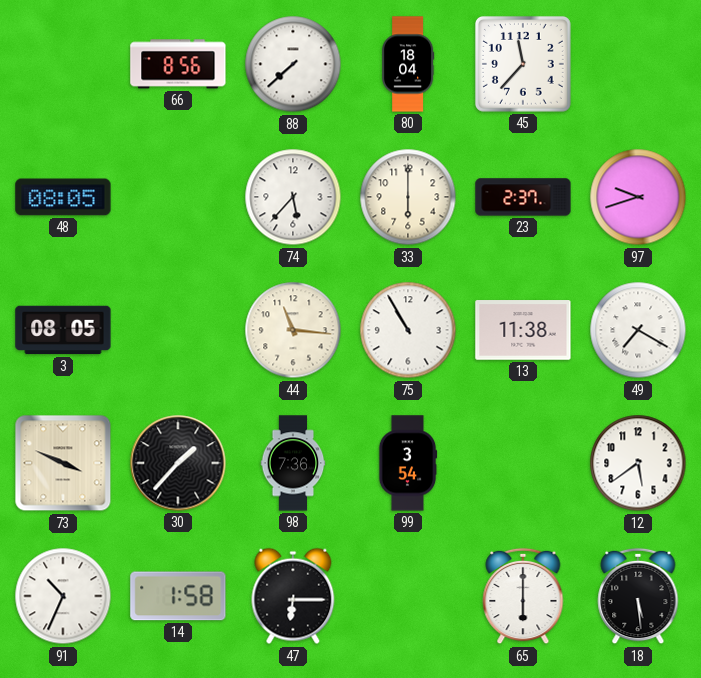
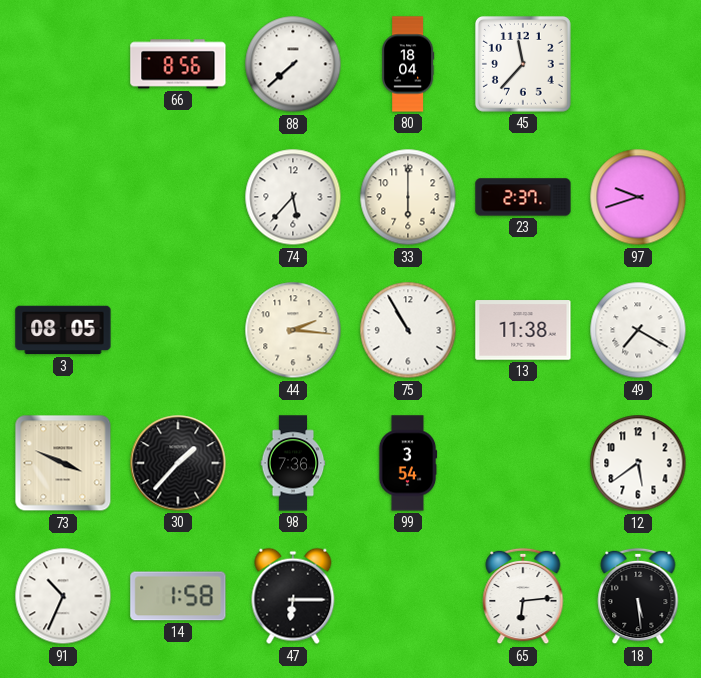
48: 08:05 -> none
44: 11:16 -> 2:16
65: 6:00 -> 6:14
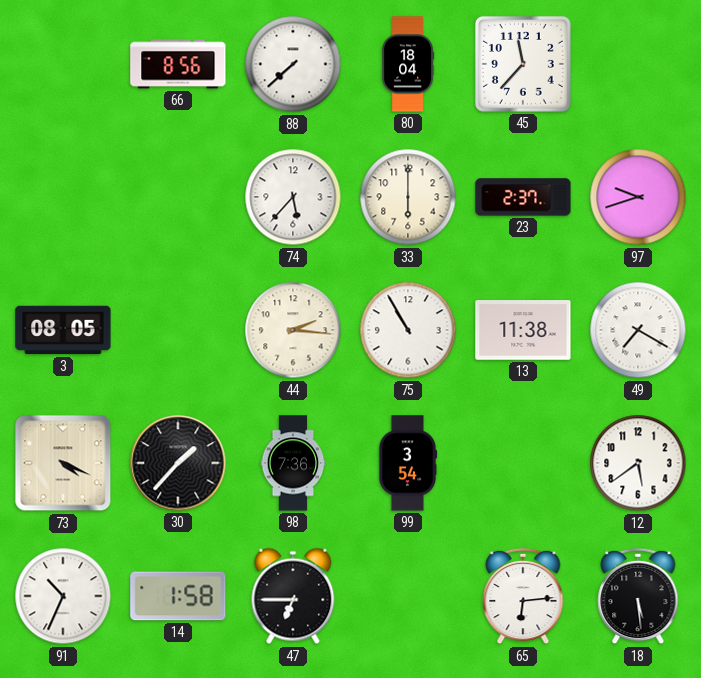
73: 3:49 -> 4:19
47: 6:15 -> 6:45
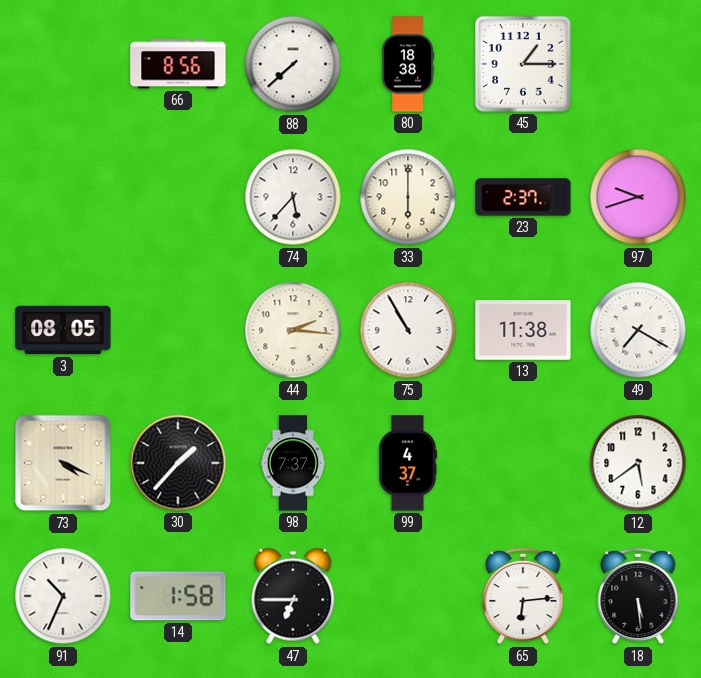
80: 18:04 -> 18:38
45: 11:37 -> 1:15
98: 7:36 -> 7:37
99: 3:54 -> 4:37
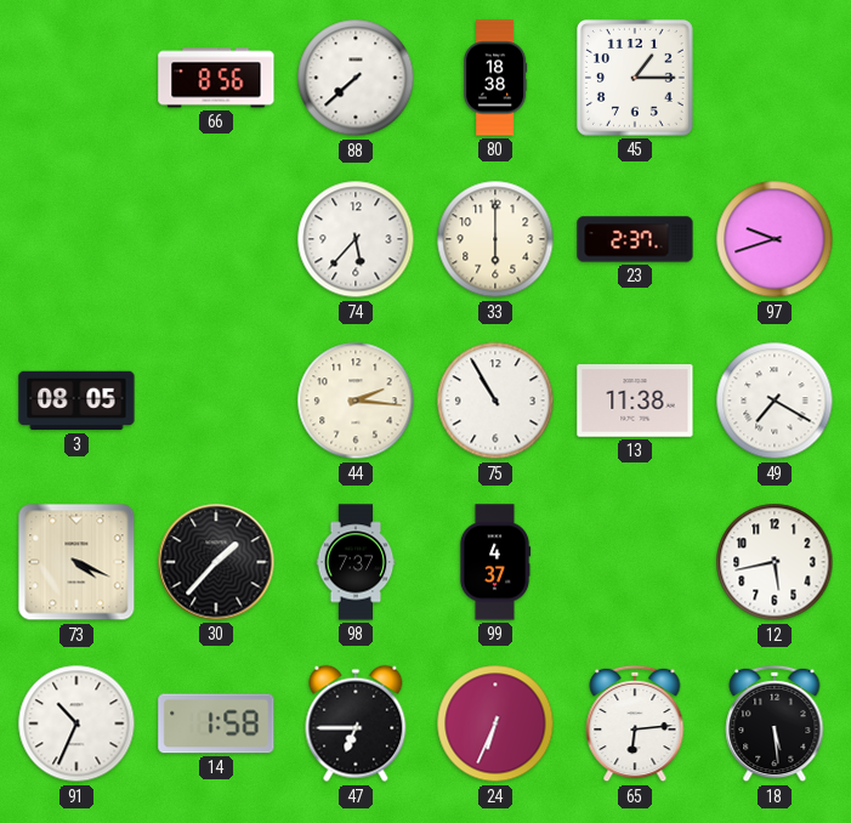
12: 5:39 -> 5:43
24: none -> 6:34
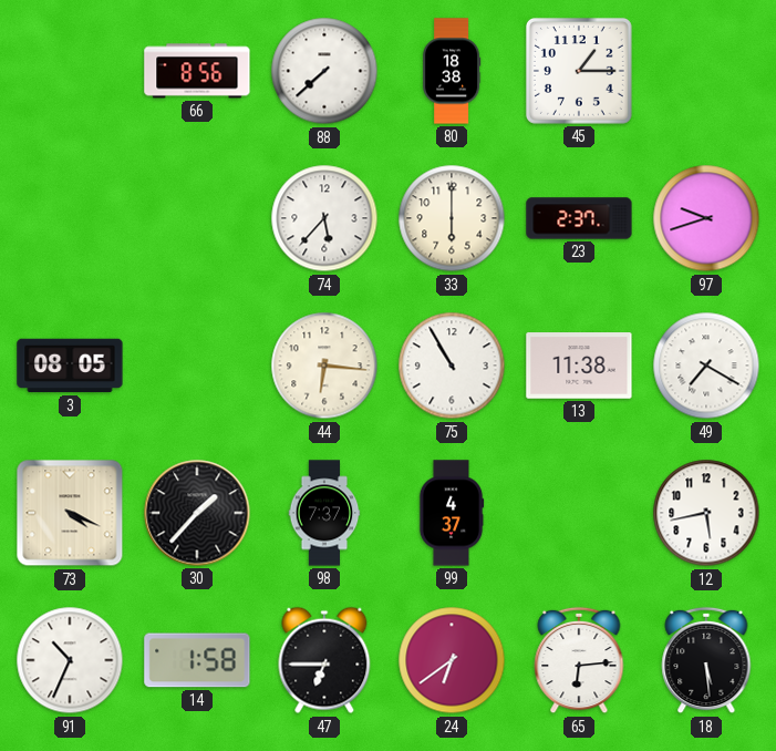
44: 2:16 -> 6:16
24: 6:34 -> 6:39
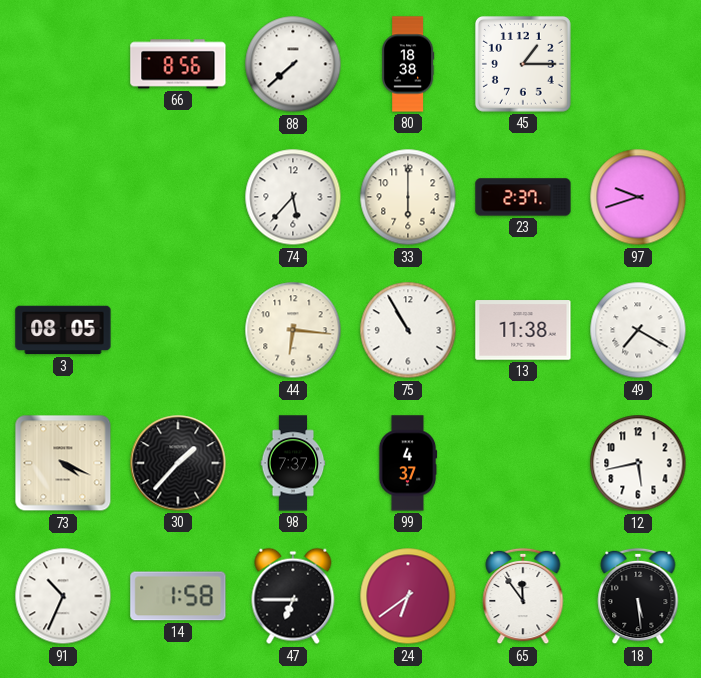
65: 6:14 -> 11:54
